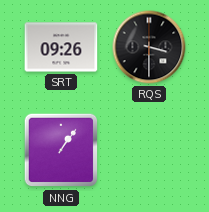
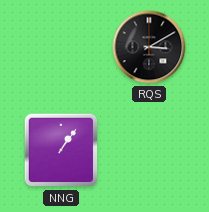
SRT: 09:26 -> none
RQS: 3:30 -> 3:10
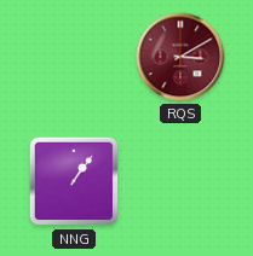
RQS dial: black -> burgundy
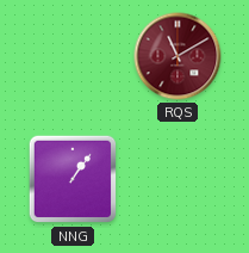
RQS: 3:10 -> 11:10
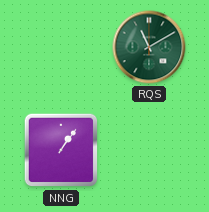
RQS dial: burgundy -> green
